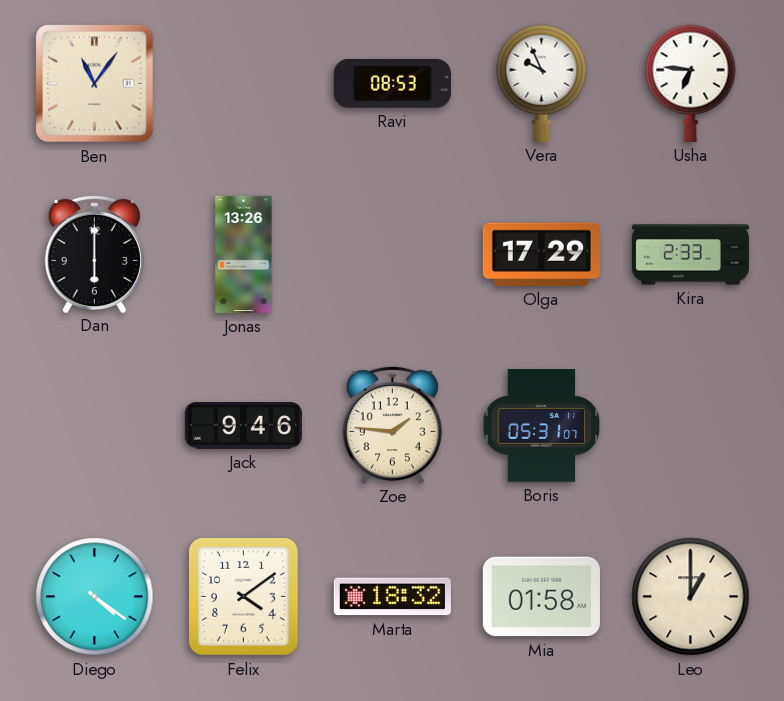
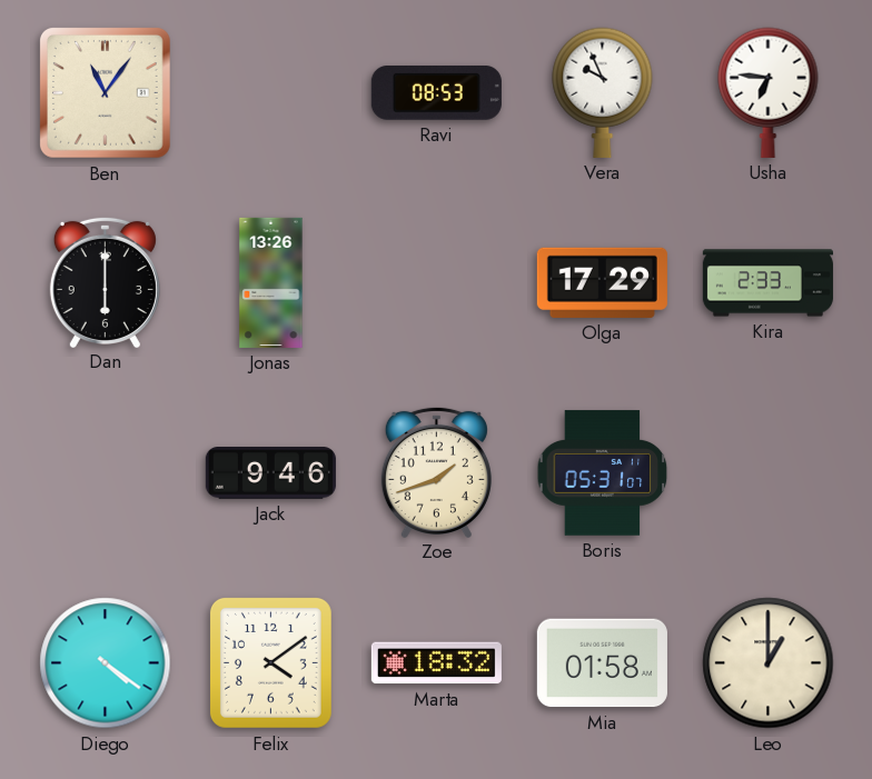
Zoe: 1:46 -> 1:42
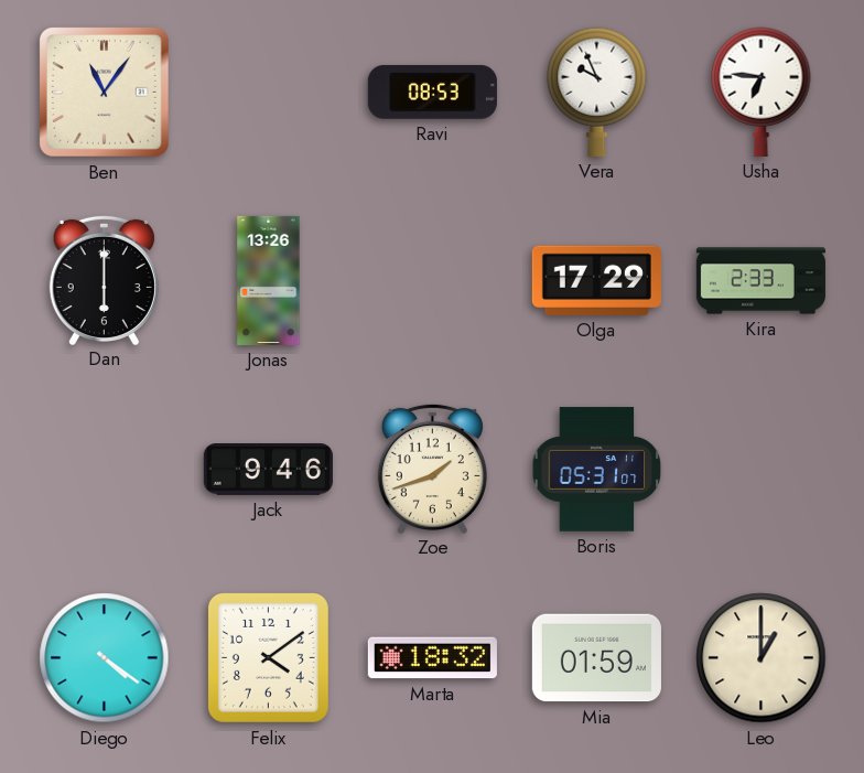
Mia: 01:58 -> 01:59
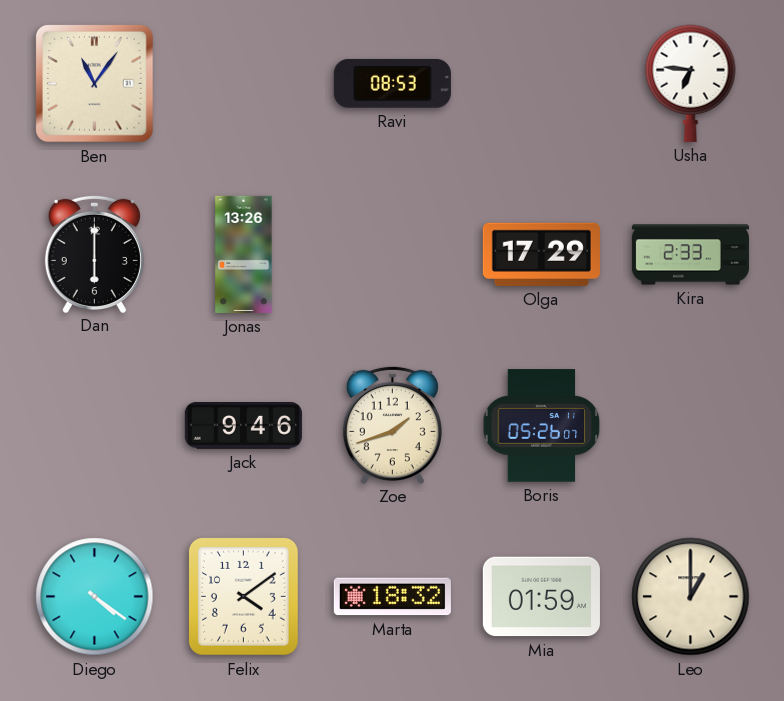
Vera: 9:56 -> none
Boris: 05:31 -> 05:26
